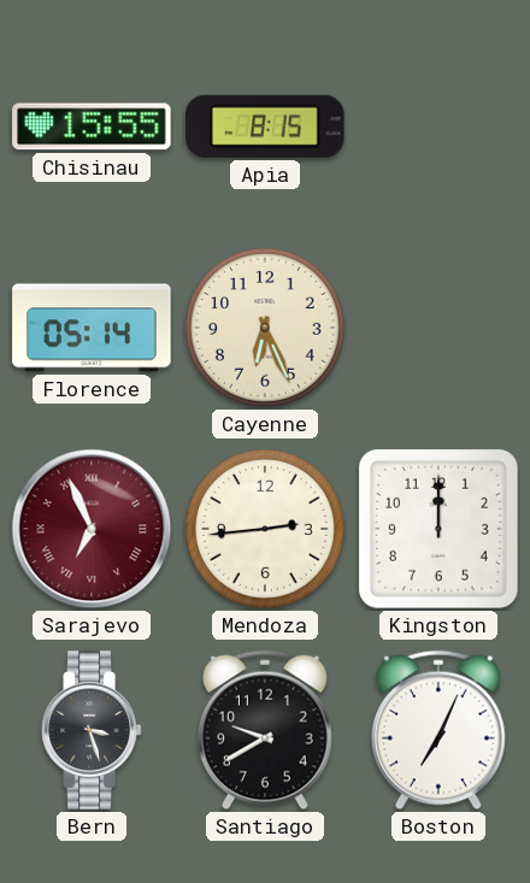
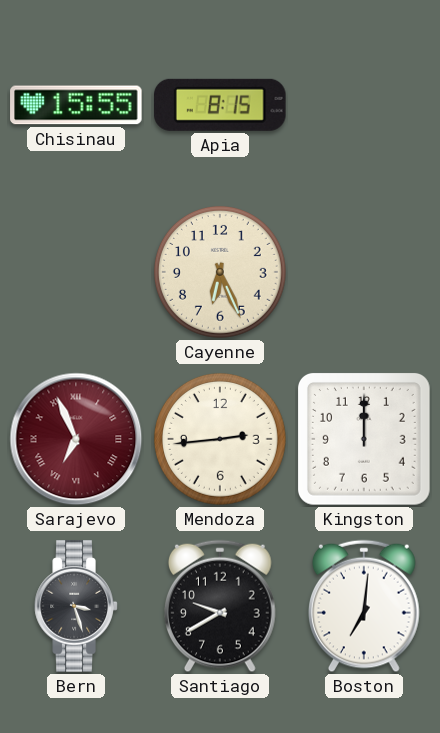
Florence: 05:14 -> none
Boston: 7:04 -> 7:01
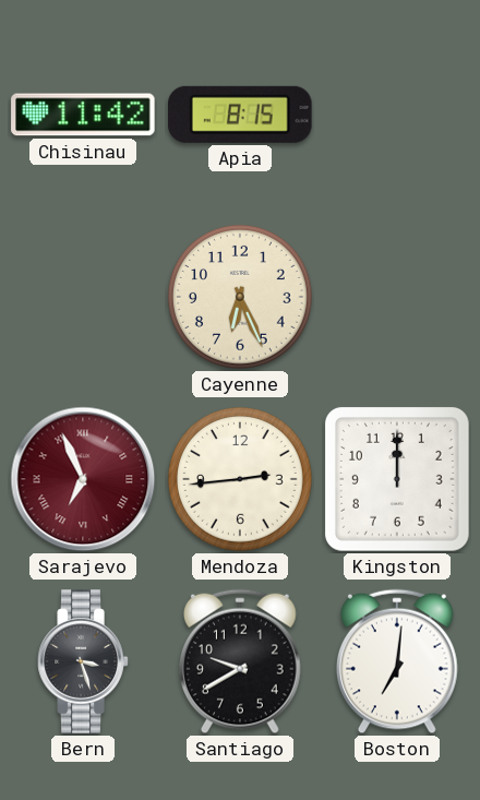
Chisinau: 15:55 -> 11:42
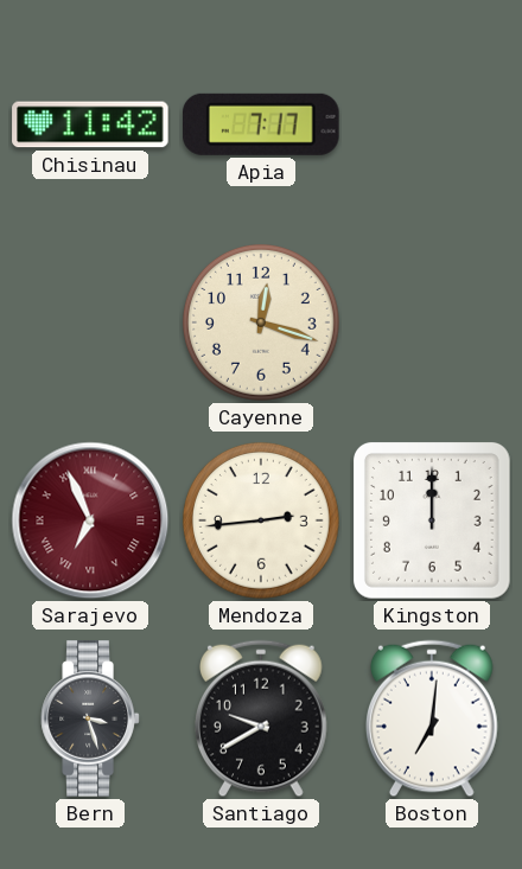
Apia: 8:15 -> 7:17
Cayenne: 6:26 -> 12:18
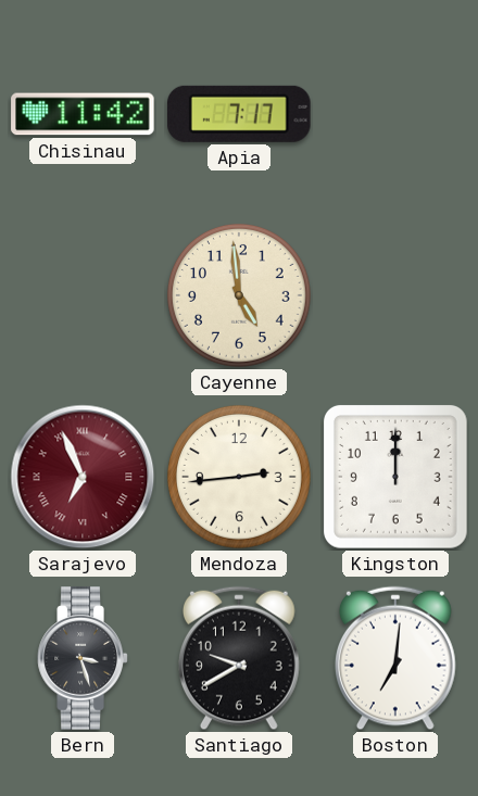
Cayenne: 12:18 -> 4:59
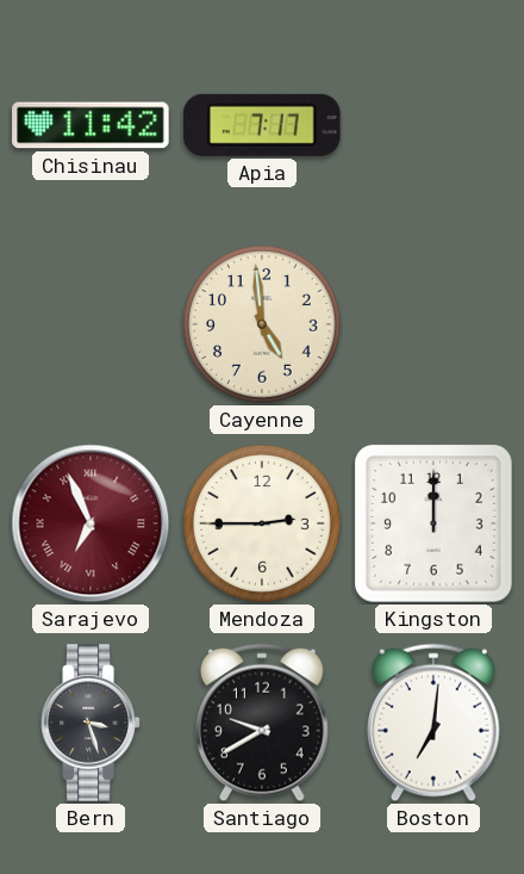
Mendoza: 2:44 -> 2:45
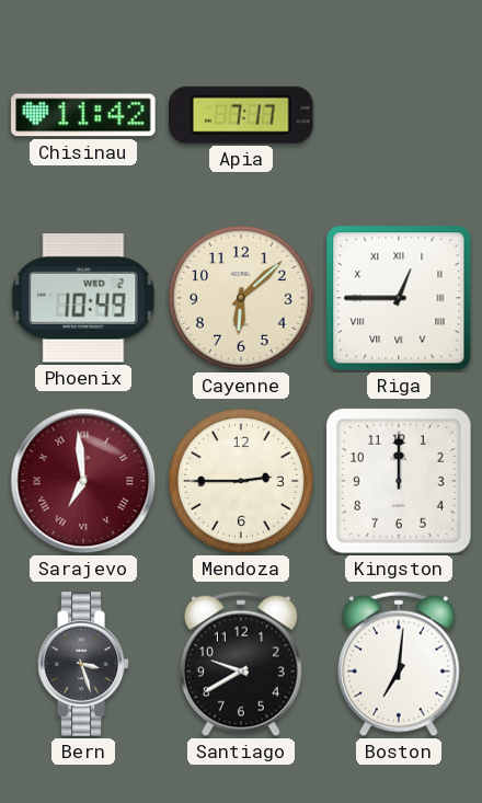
Phoenix: none -> 10:49
Cayenne: 4:59 -> 6:08
Riga: none -> 12:45
Sarajevo: 6:56 -> 6:59
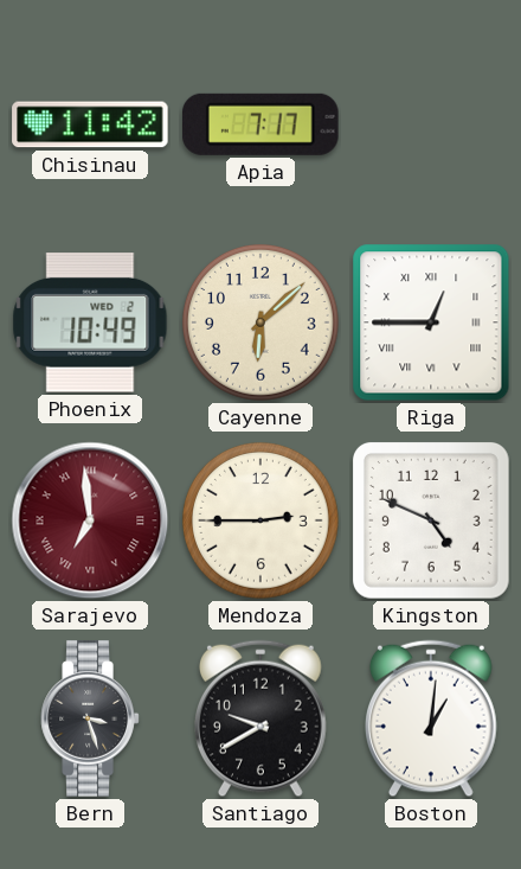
Kingston: 12:00 -> 4:49
Boston: 7:01 -> 1:01
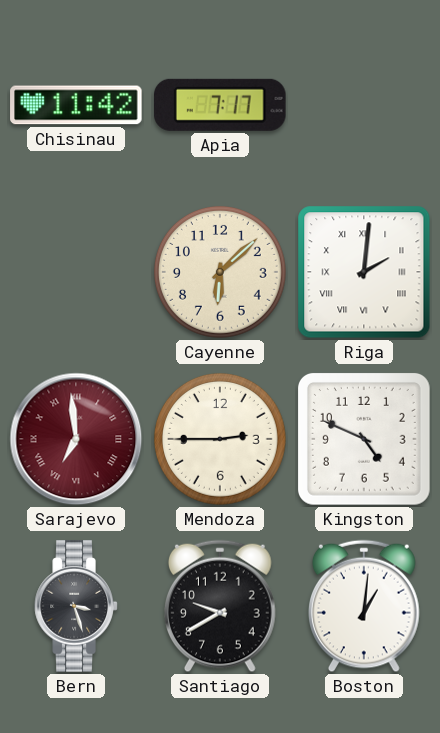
Phoenix: 10:49 -> none
Riga: 12:45 -> 2:01
